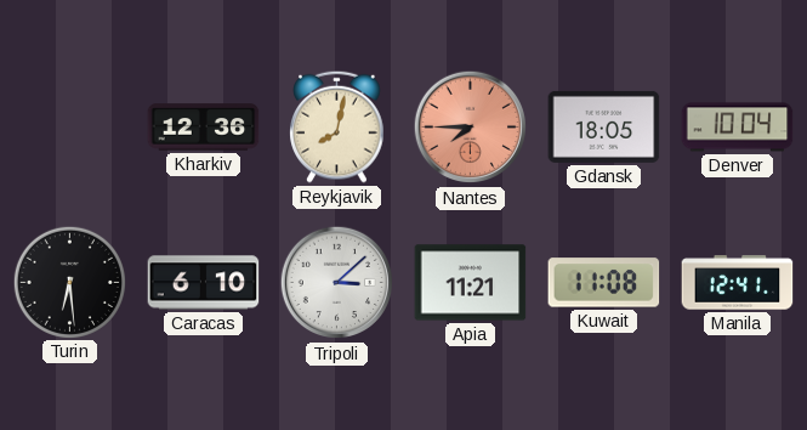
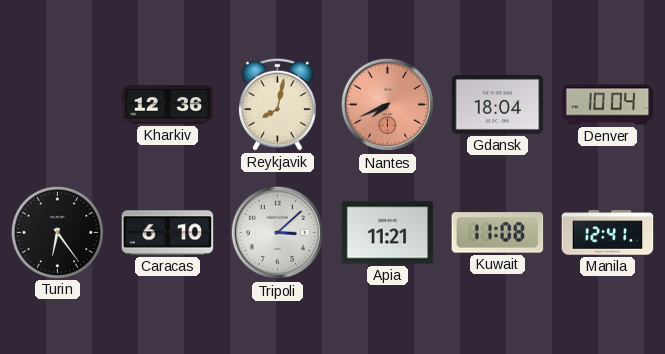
Nantes: 7:45 -> 7:41
Gdansk: 18:05 -> 18:04
Turin: 6:29 -> 6:24
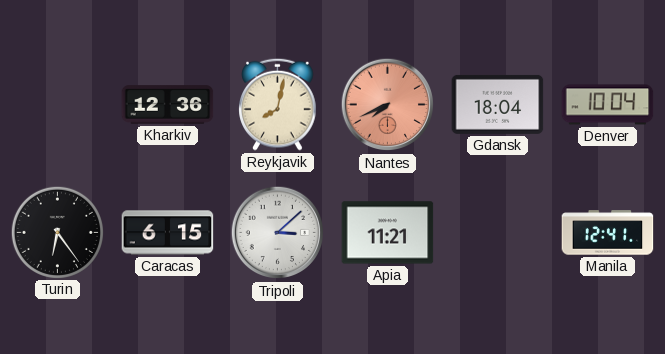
Caracas: 6:10 -> 6:15
Kuwait: 11:08 -> none
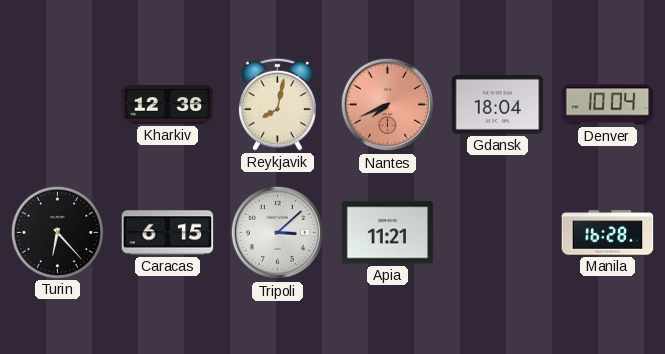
Turin: 6:24 -> 6:23
Manila: 12:41 -> 16:28
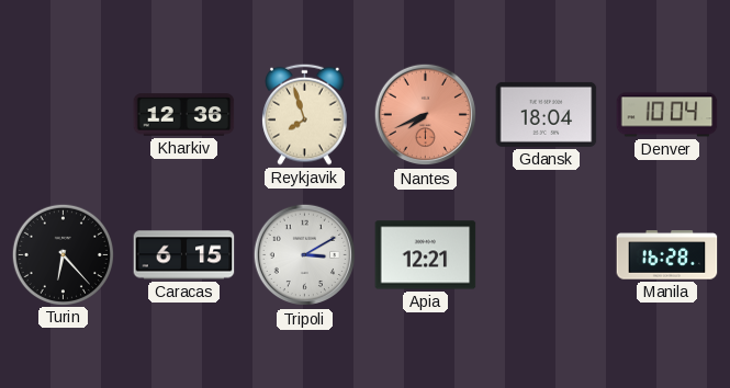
Reykjavik: 8:02 -> 7:57
Tripoli: 3:08 -> 3:10
Apia: 11:21 -> 12:21
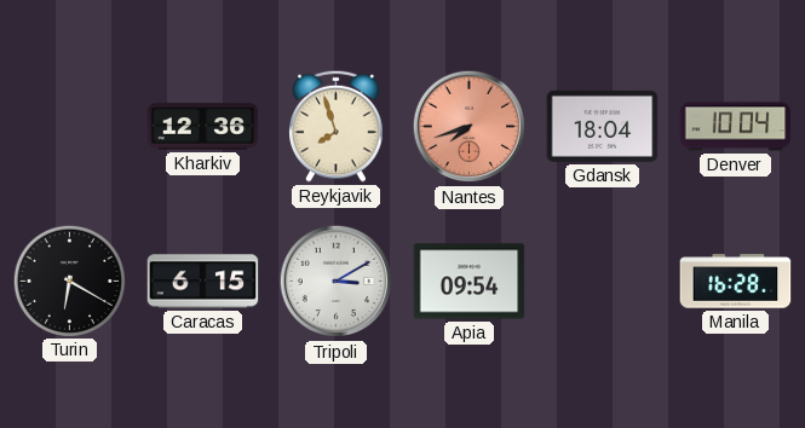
Nantes: 7:41 -> 7:42
Turin: 6:23 -> 6:20
Apia: 12:21 -> 09:54
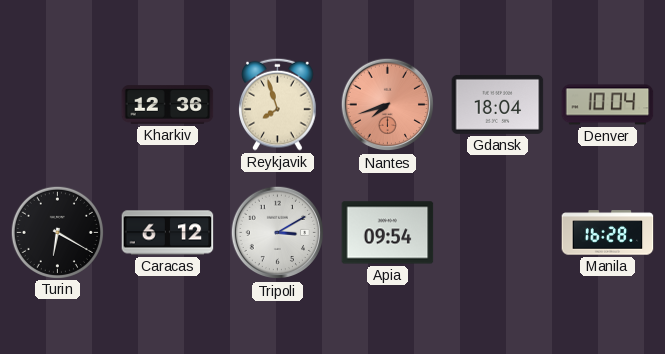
Caracas: 6:15 -> 6:12
